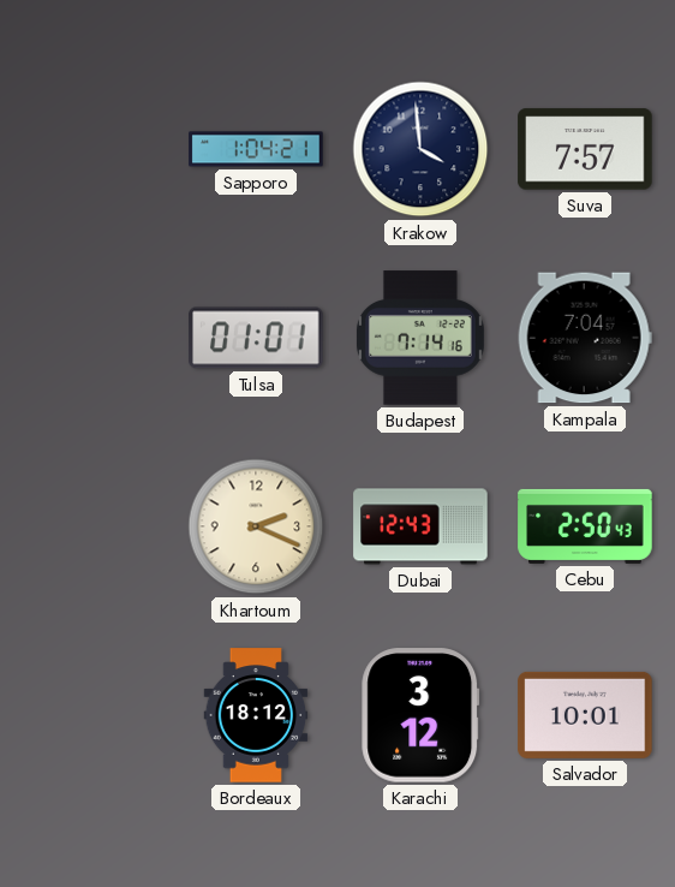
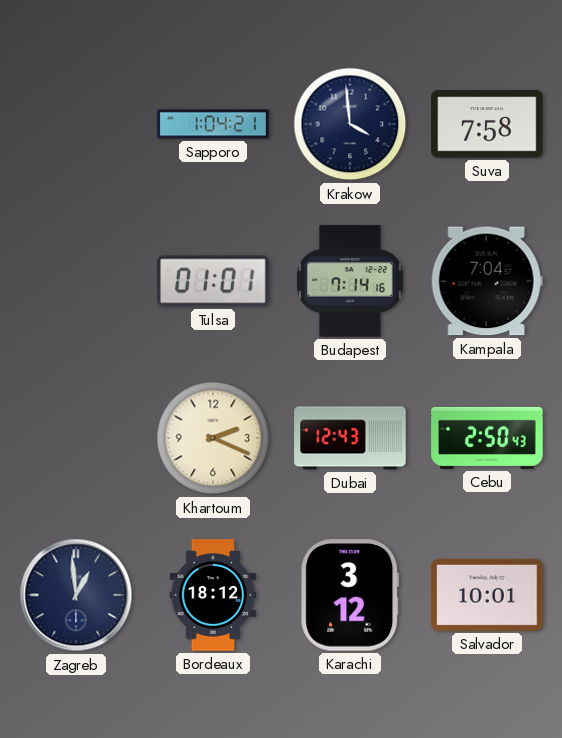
Suva: 7:57 -> 7:58
Zagreb: none -> 12:59
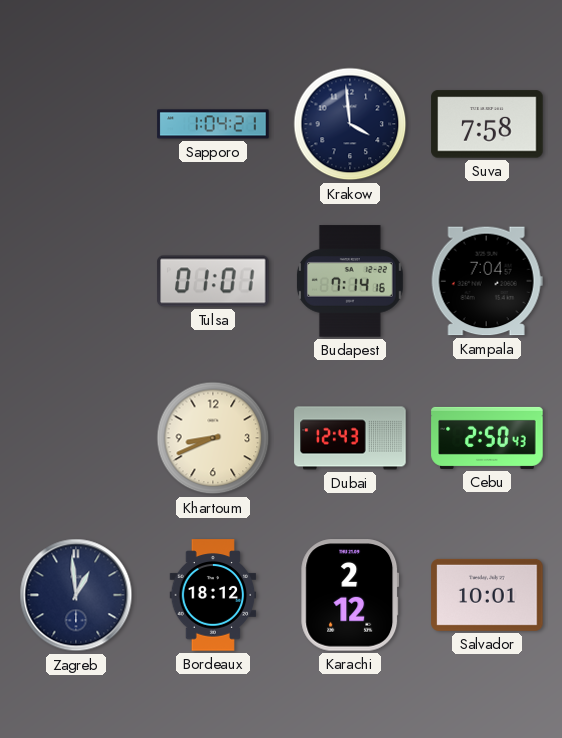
Khartoum: 2:19 -> 8:41
Karachi: 3:12 -> 2:12
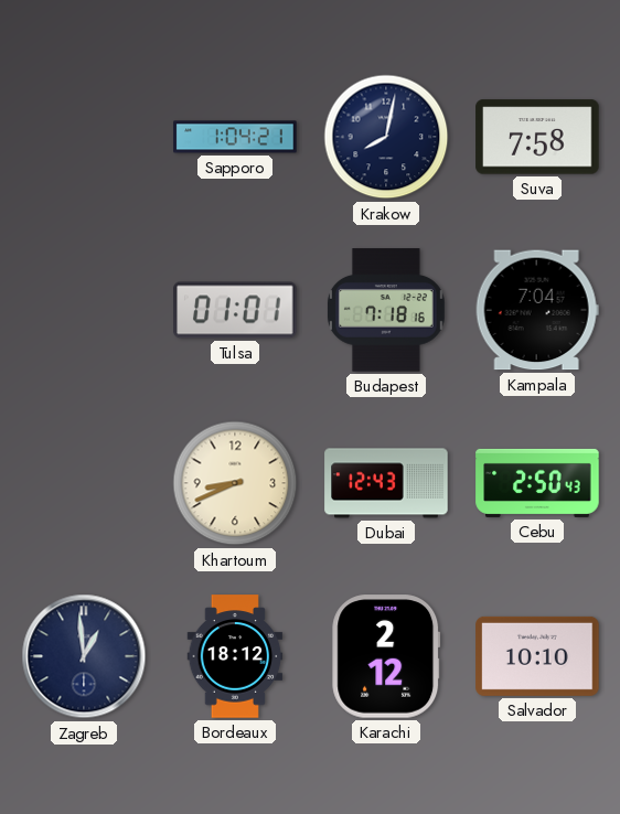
Krakow: 3:59 -> 8:02
Budapest: 7:14 -> 7:18
Salvador: 10:01 -> 10:10
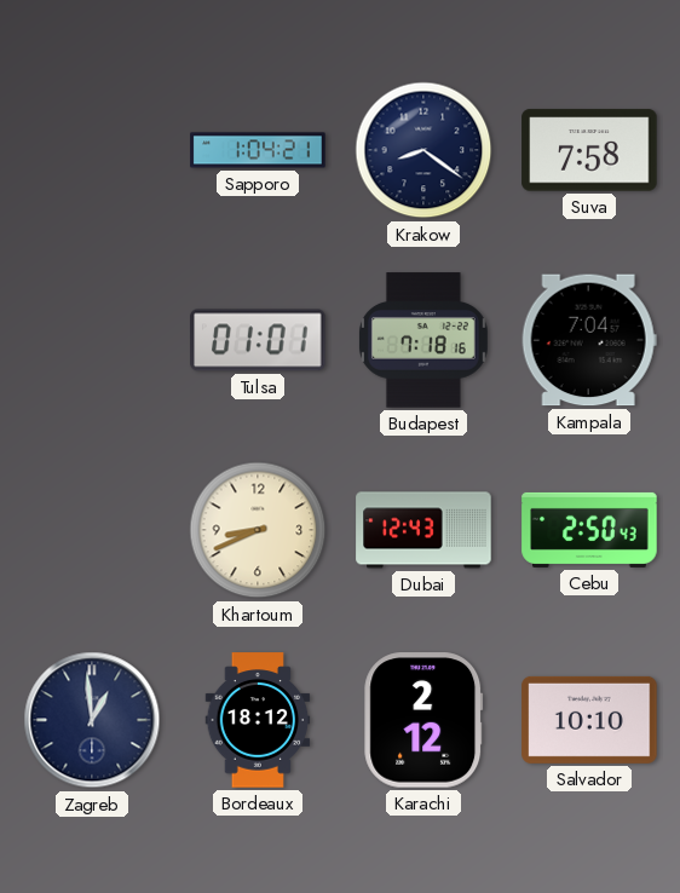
Krakow: 8:02 -> 8:21
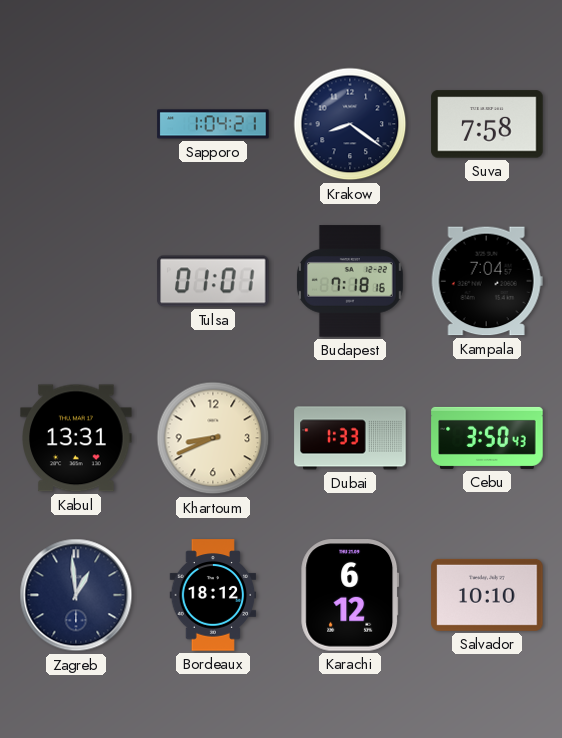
Kabul: none -> 13:31
Dubai: 12:43 -> 1:33
Cebu: 2:50 -> 3:50
Karachi: 2:12 -> 6:12
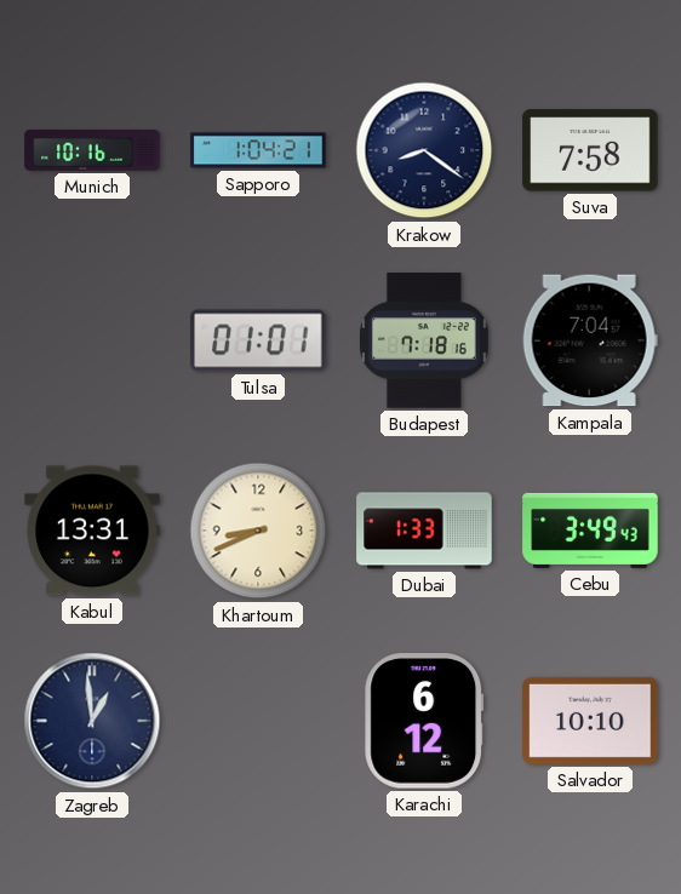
Munich: none -> 10:16
Cebu: 3:50 -> 3:49
Bordeaux: 18:12 -> none
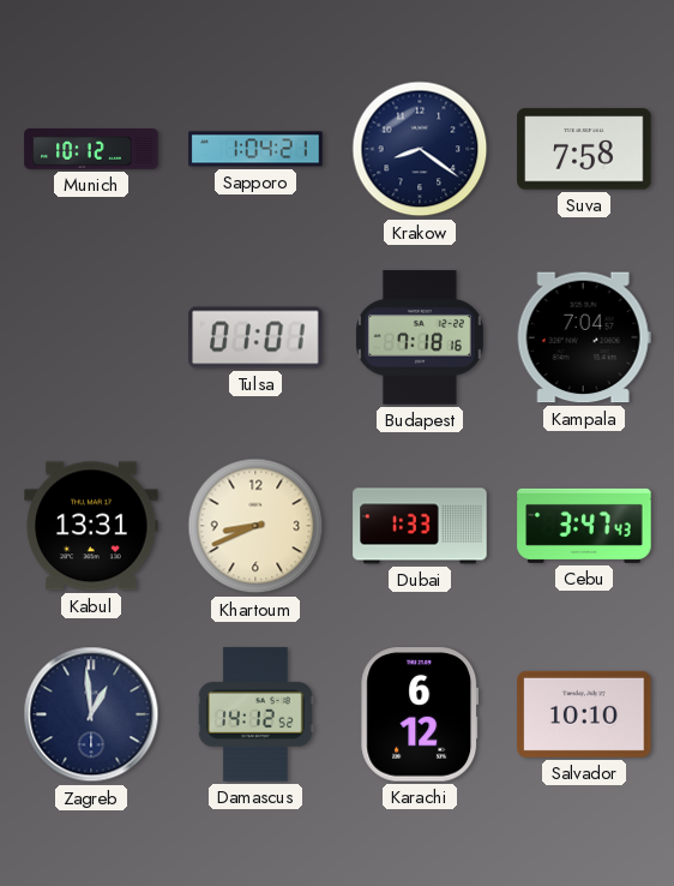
Munich: 10:16 -> 10:12
Cebu: 3:49 -> 3:47
Damascus: none -> 14:12
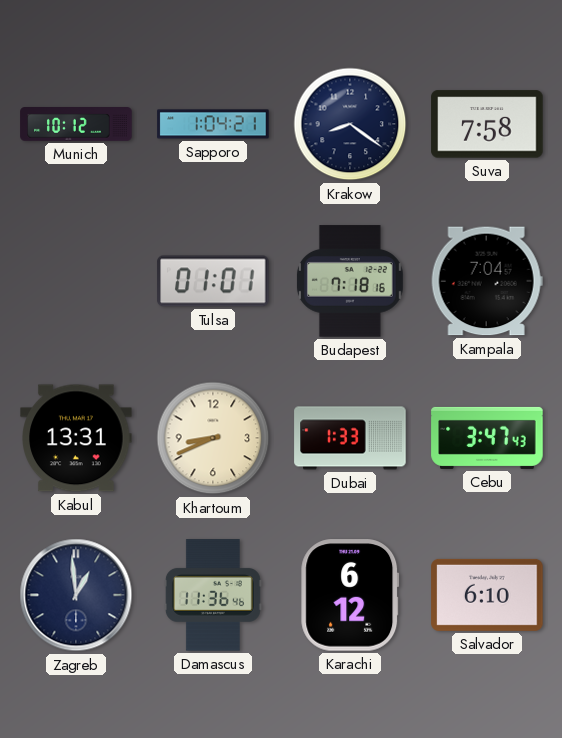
Damascus: 14:12 -> 11:36
Salvador: 10:10 -> 6:10
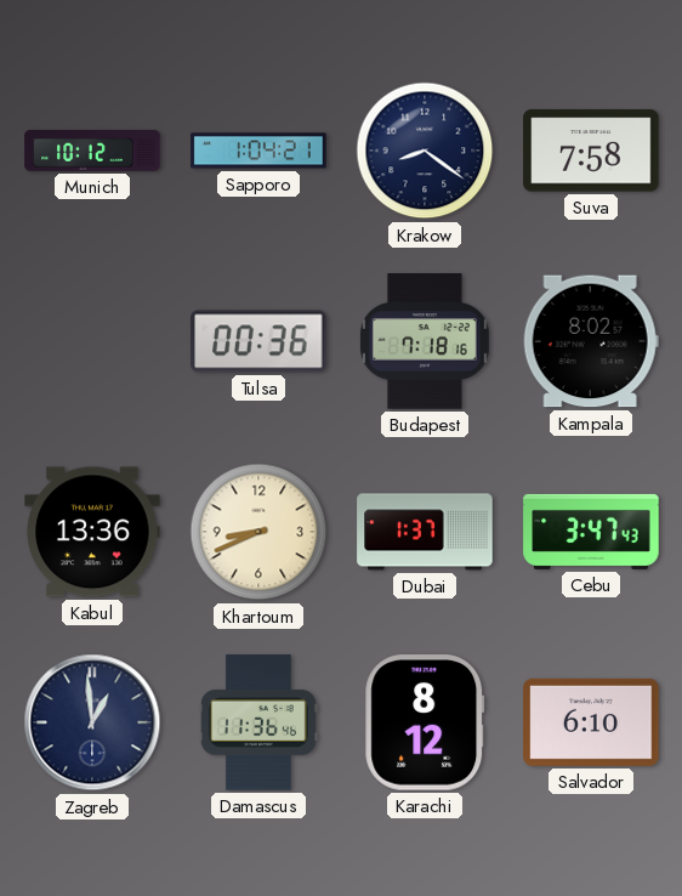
Tulsa: 01:01 -> 00:36
Kampala: 7:04 -> 8:02
Kabul: 13:31 -> 13:36
Dubai: 1:33 -> 1:37
Karachi: 6:12 -> 8:12
